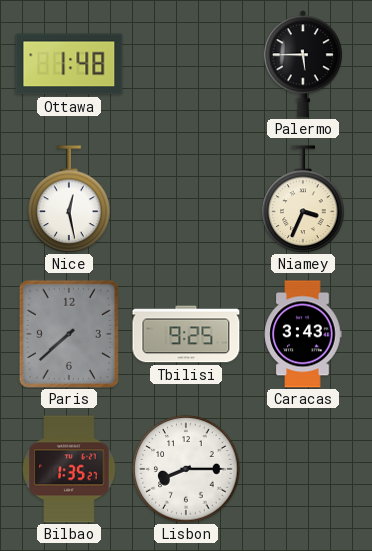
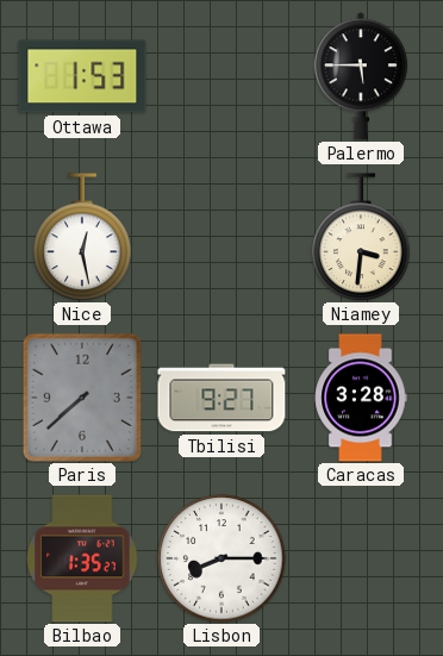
Ottawa: 1:48 -> 1:53
Niamey: 3:34 -> 3:31
Tbilisi: 9:25 -> 9:27
Caracas: 3:43 -> 3:28
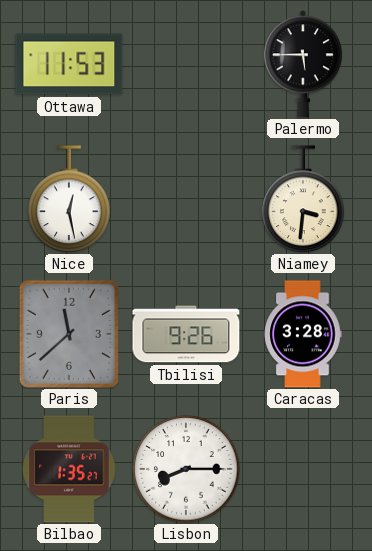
Ottawa: 1:53 -> 11:53
Paris: 7:38 -> 11:38
Tbilisi: 9:27 -> 9:26
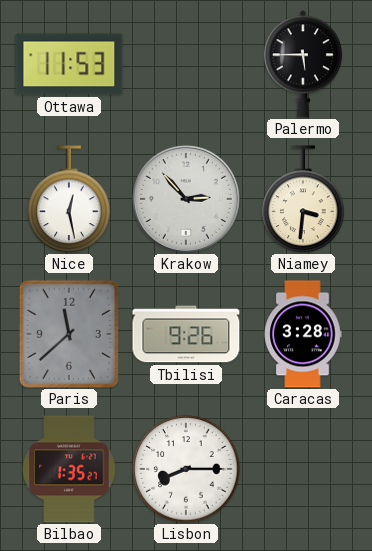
Krakow: none -> 2:53
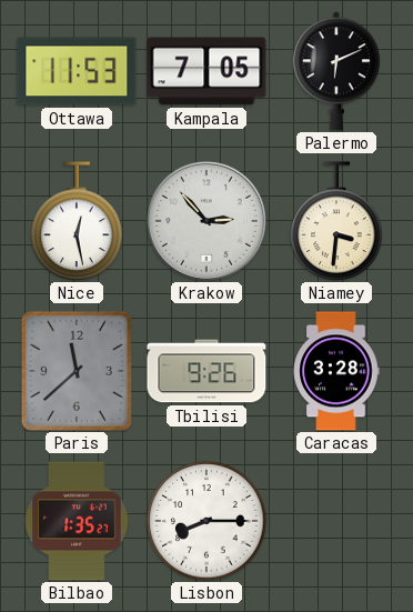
Kampala: none -> 7:05
Palermo: 5:45 -> 6:11
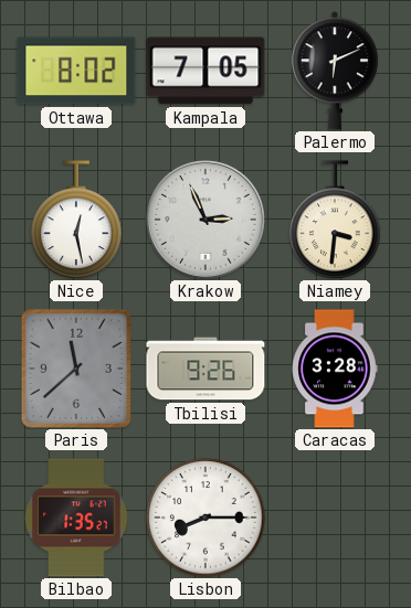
Ottawa: 11:53 -> 8:02
Krakow: 2:53 -> 2:56
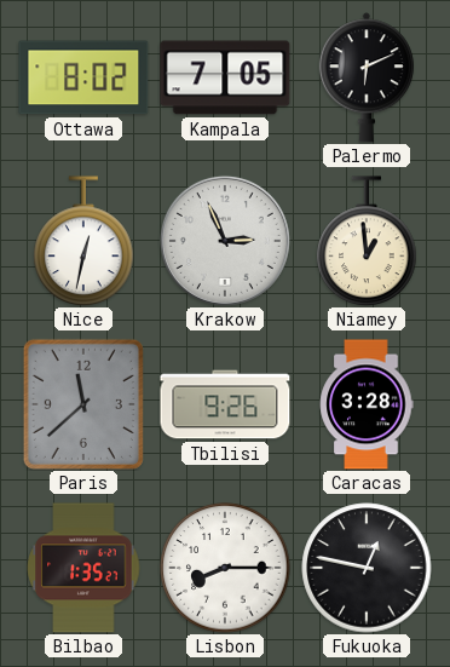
Nice: 12:28 -> 12:32
Niamey: 3:31 -> 12:59
Fukuoka: none -> 12:47
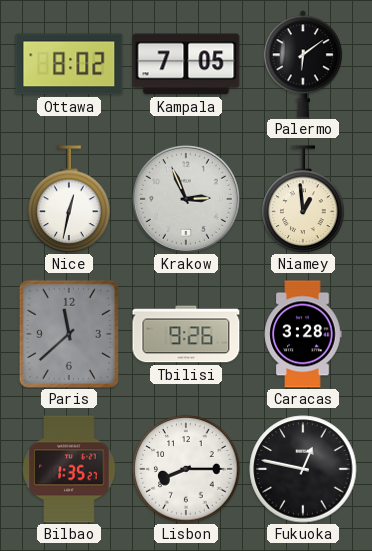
Palermo: 6:11 -> 6:09
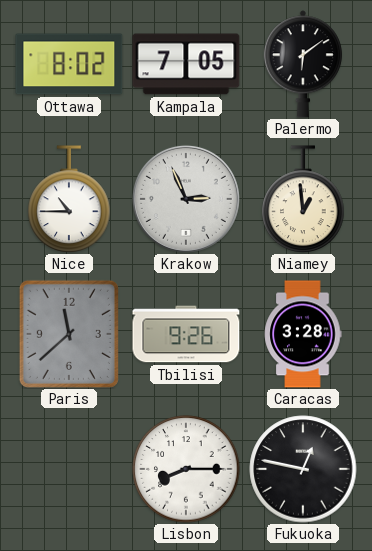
Nice: 12:32 -> 10:45
Bilbao: 1:35 -> none
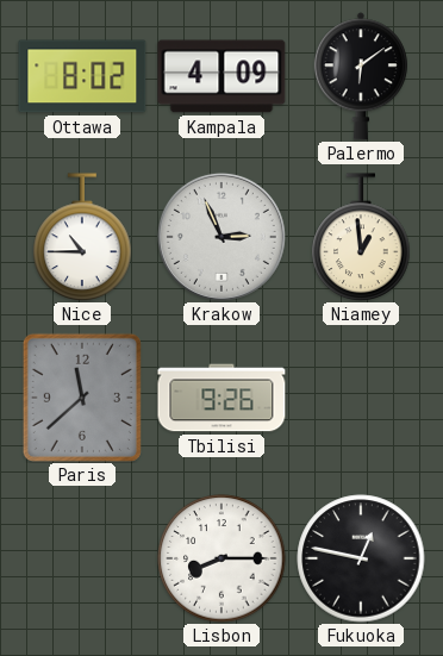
Kampala: 7:05 -> 4:09
Caracas: 3:28 -> none
